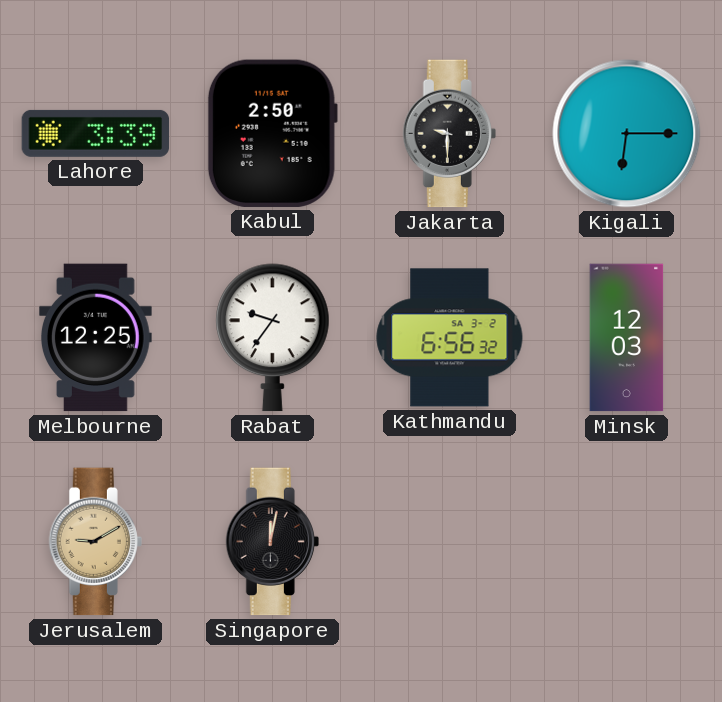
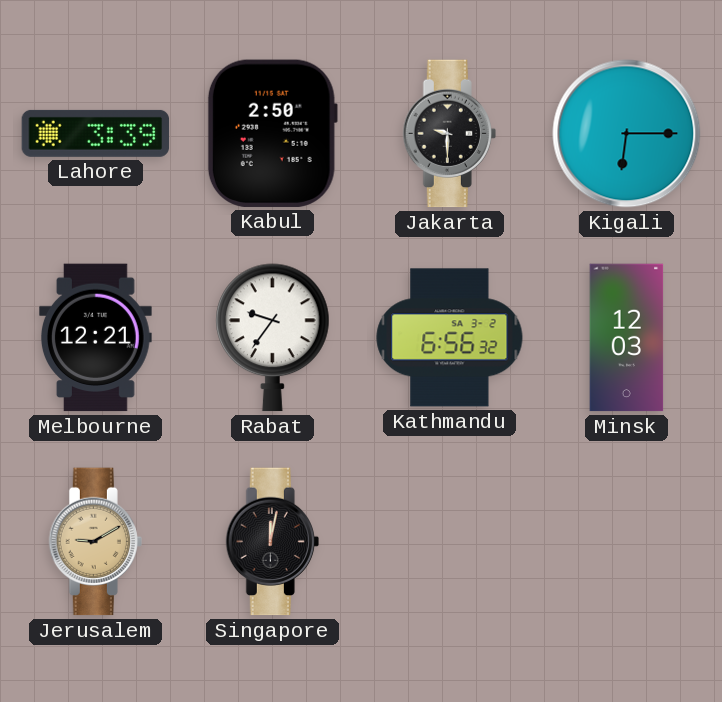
Melbourne: 12:25 -> 12:21
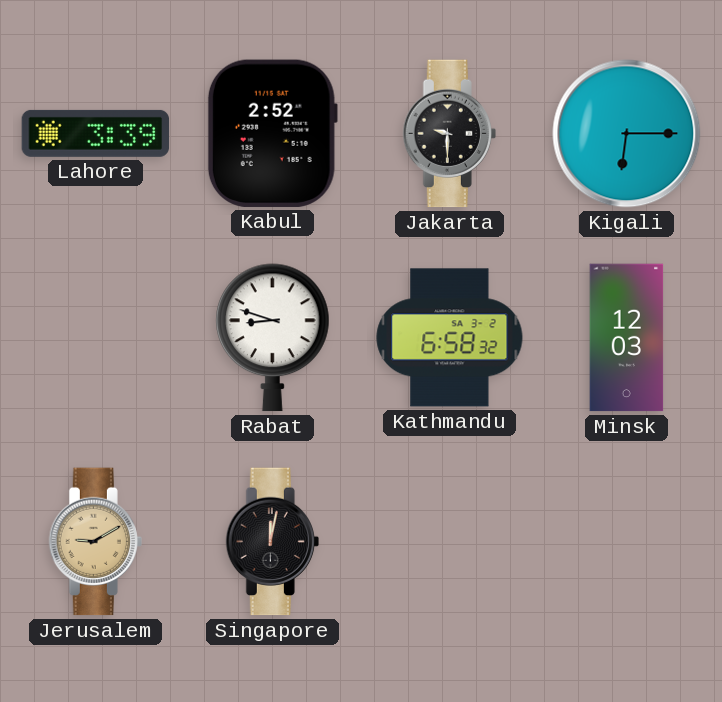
Kabul: 2:50 -> 2:52
Melbourne: 12:21 -> none
Rabat: 9:36 -> 8:48
Kathmandu: 6:56 -> 6:58
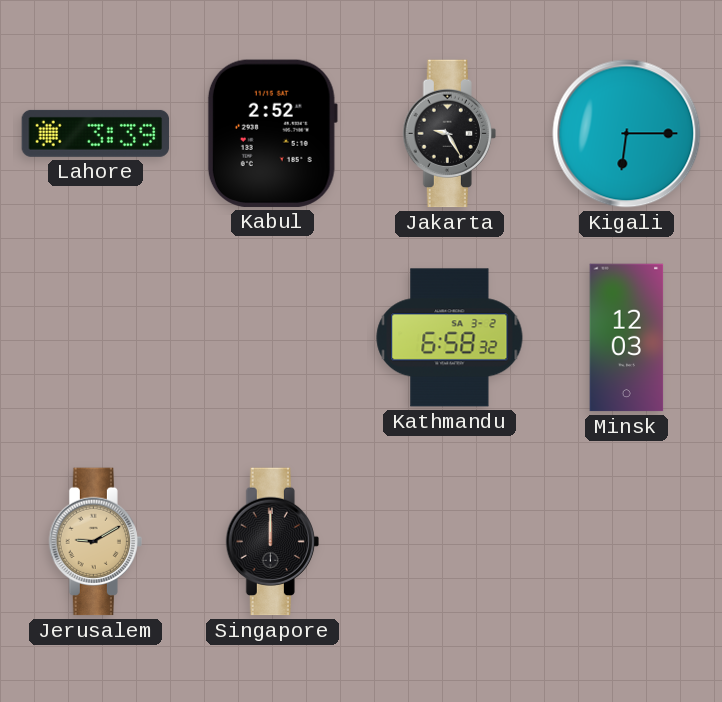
Jakarta: 9:30 -> 9:25
Rabat: 8:48 -> none
Singapore: 12:02 -> 12:00
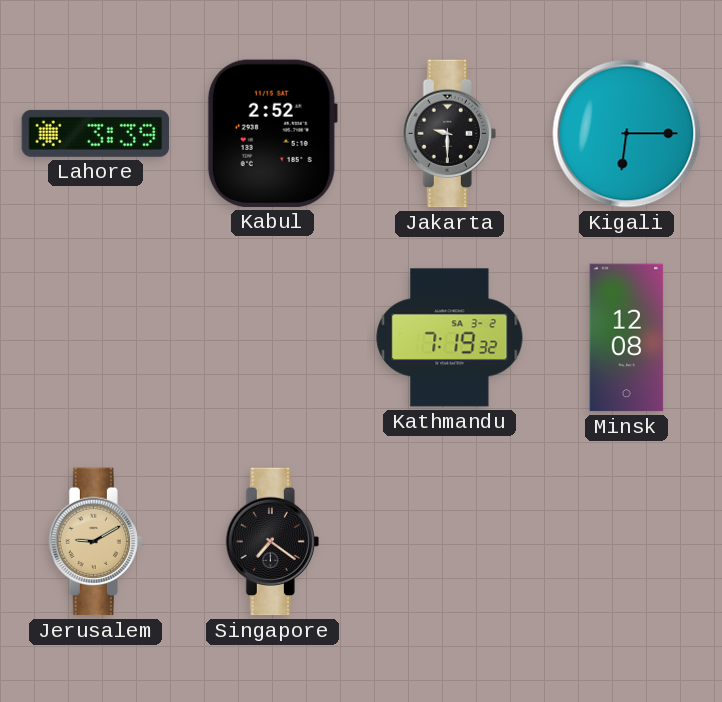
Jakarta: 9:25 -> 9:30
Kathmandu: 6:58 -> 7:19
Minsk: 12:03 -> 12:08
Singapore: 12:00 -> 7:21
